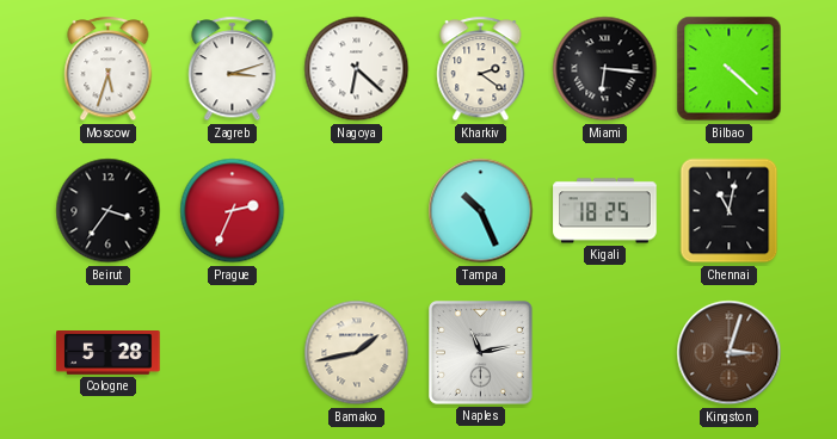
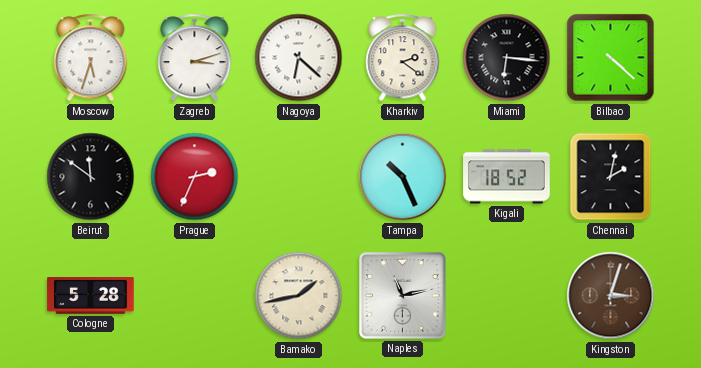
Beirut: 3:36 -> 11:51
Kigali: 18:25 -> 18:52
Chennai: 11:02 -> 2:02
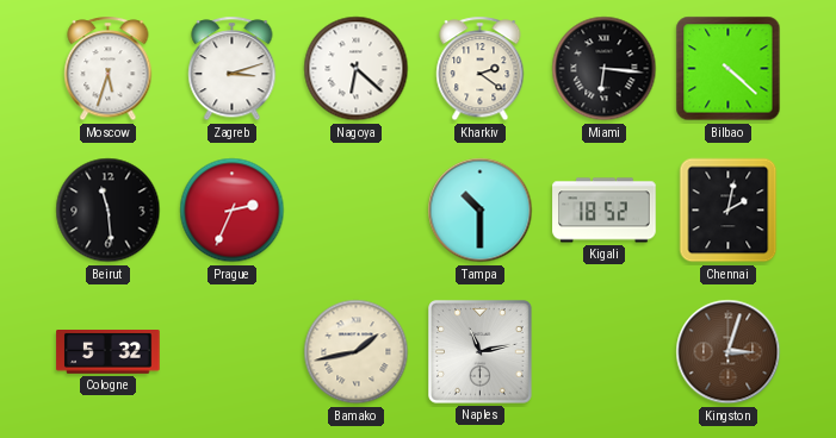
Beirut: 11:51 -> 11:29
Tampa: 10:26 -> 10:30
Cologne: 5:28 -> 5:32
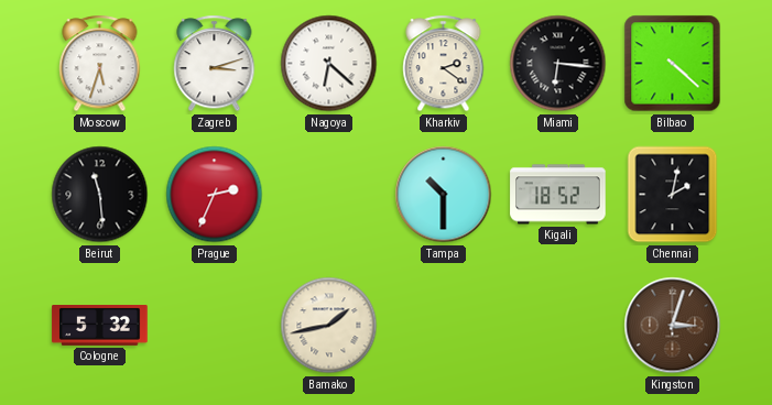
Naples: 11:13 -> none
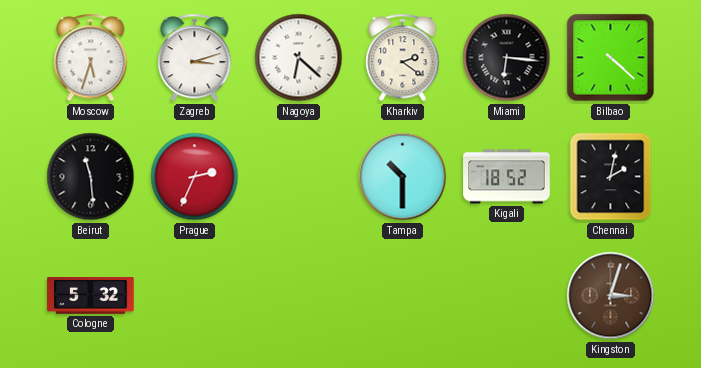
Bamako: 1:43 -> none
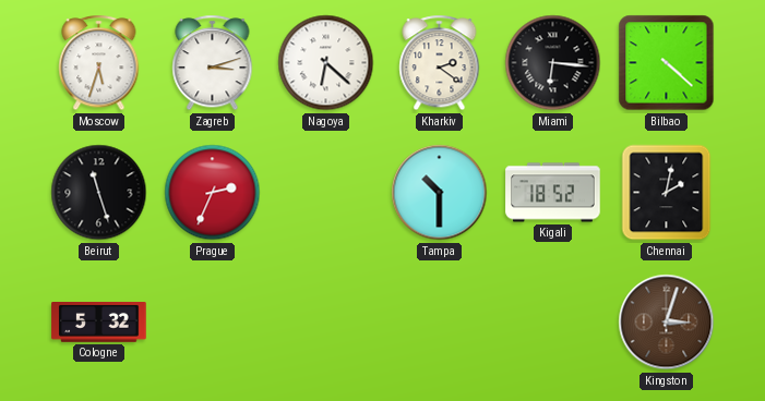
Beirut: 11:29 -> 11:27
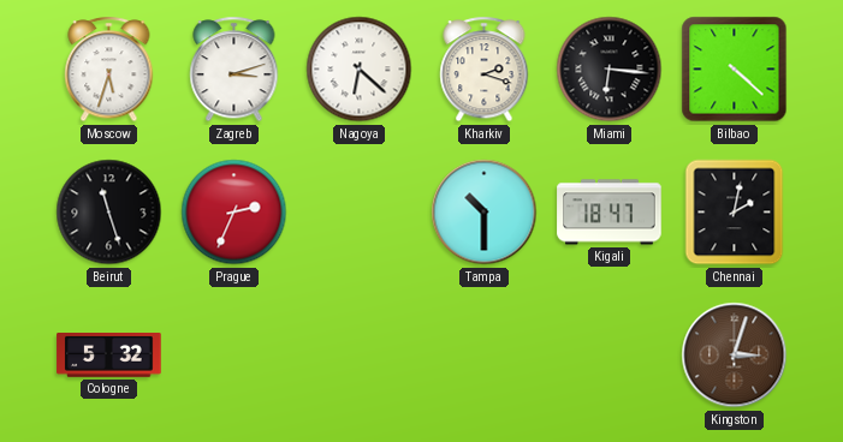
Kharkiv: 2:21 -> 2:18
Kigali: 18:52 -> 18:47
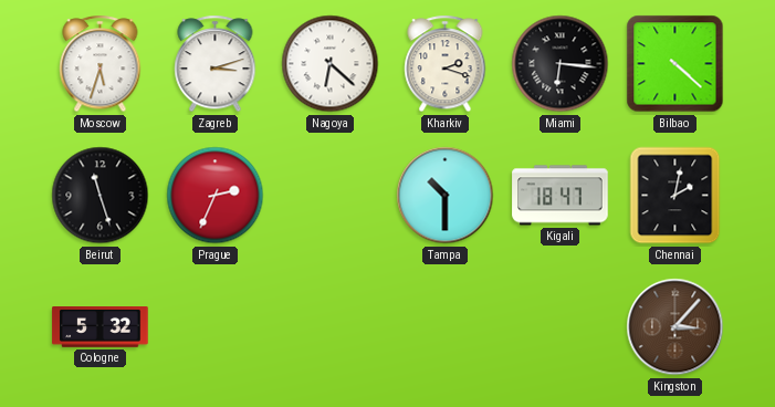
Kingston: 3:03 -> 3:07
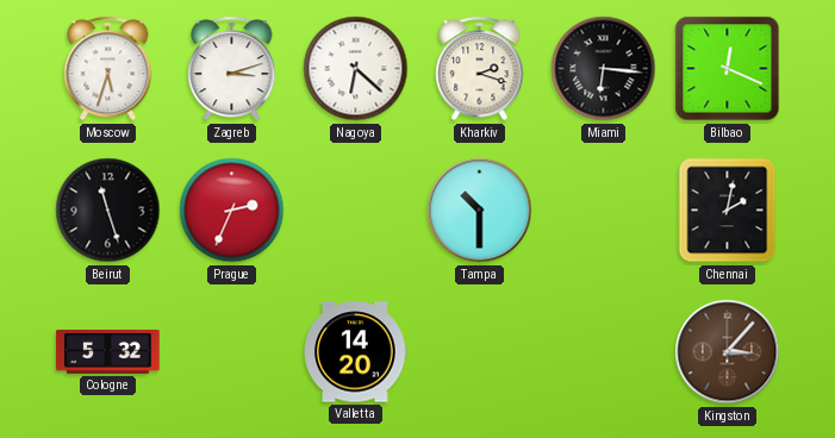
Bilbao: 4:22 -> 12:19
Kigali: 18:47 -> none
Valletta: none -> 14:20
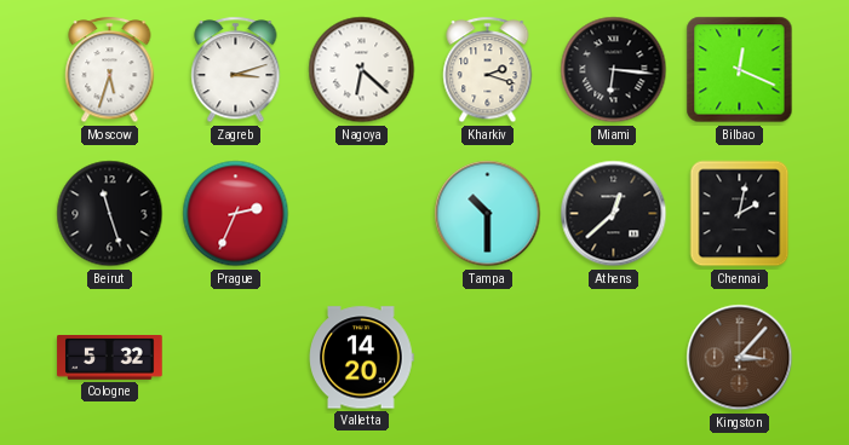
Athens: none -> 12:38
